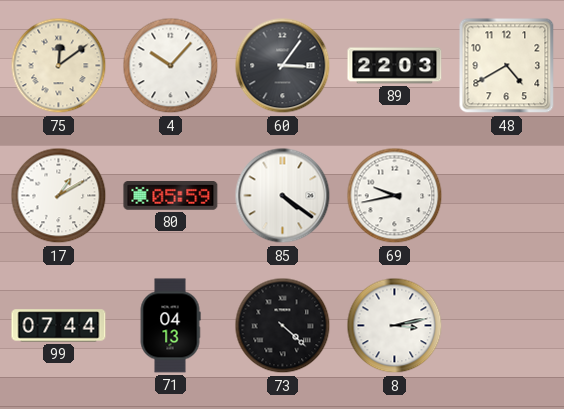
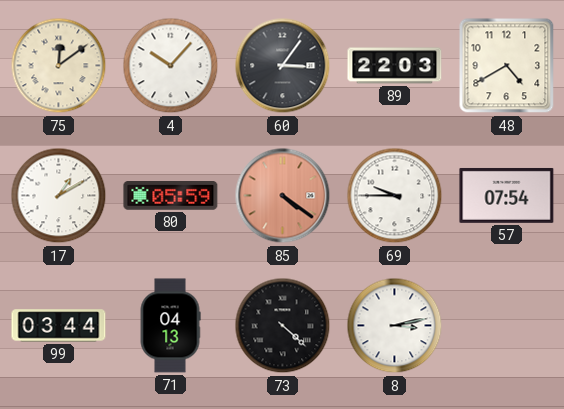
85 dial: white -> salmon
69: 9:43 -> 9:45
57: none -> 07:54
99: 07:44 -> 03:44
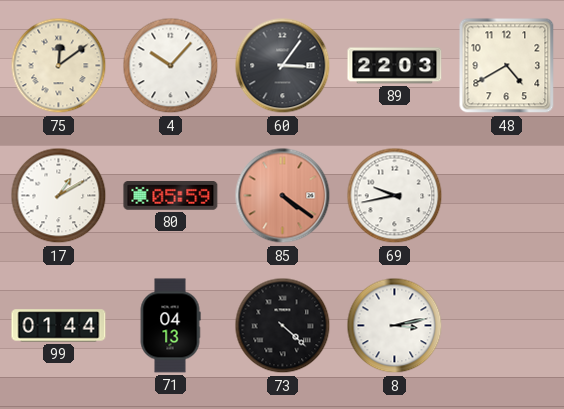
69: 9:45 -> 9:43
57: 07:54 -> none
99: 03:44 -> 01:44
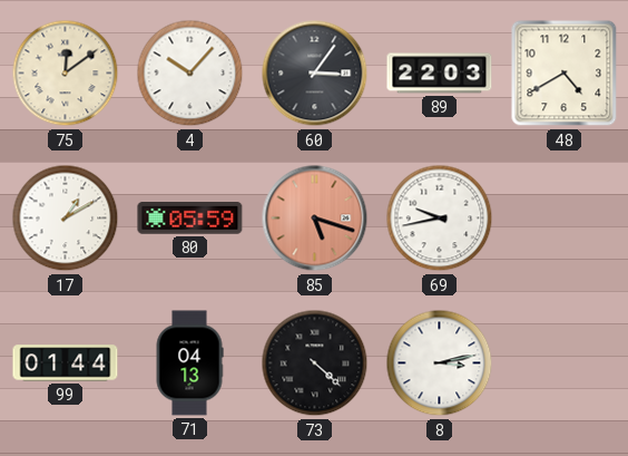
85: 4:21 -> 5:18
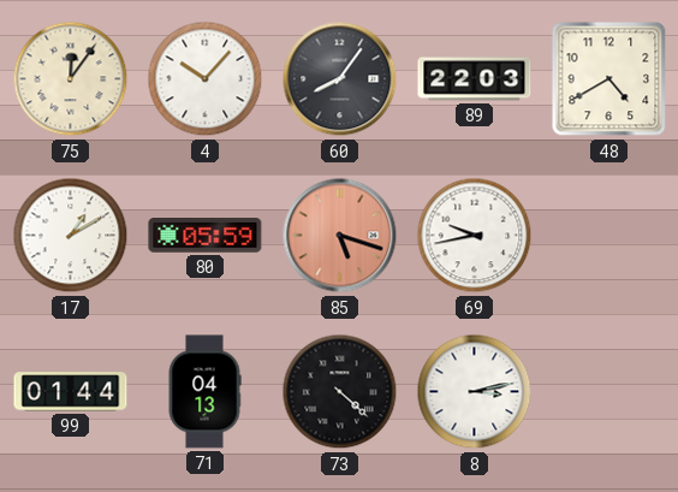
75: 12:09 -> 12:06
60: 3:06 -> 8:06
